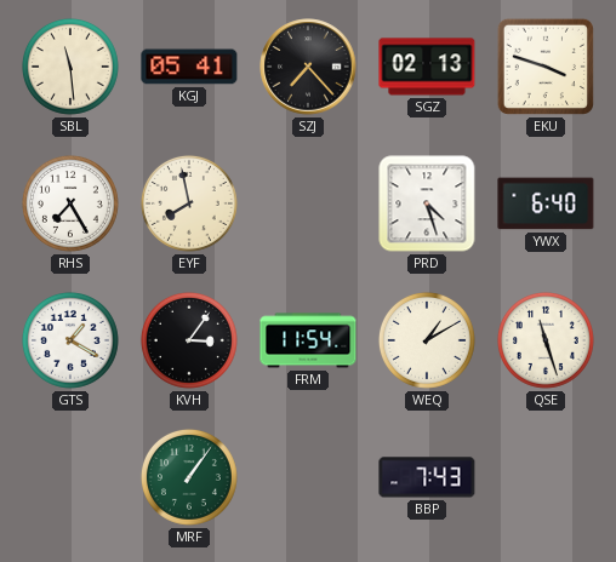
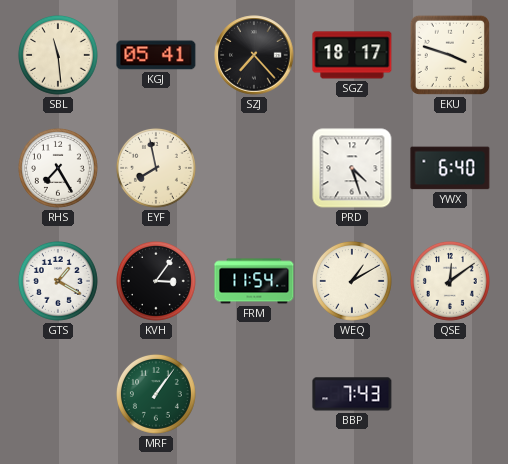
SGZ: 02:13 -> 18:17
QSE: 11:27 -> 12:09
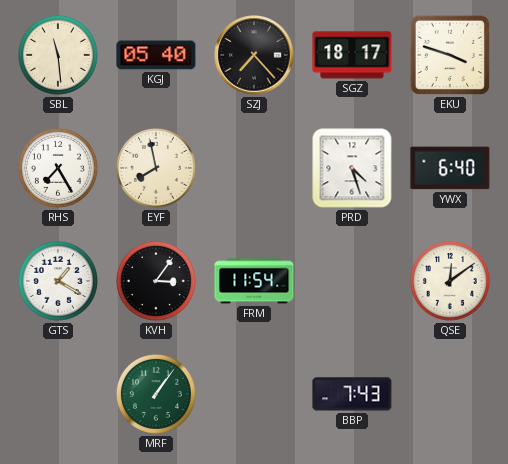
KGJ: 05:41 -> 05:40
WEQ: 1:10 -> none
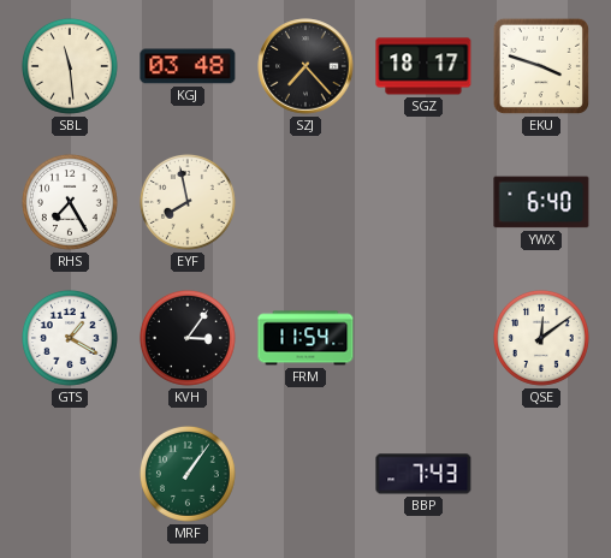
KGJ: 05:40 -> 03:48
PRD: 4:27 -> none
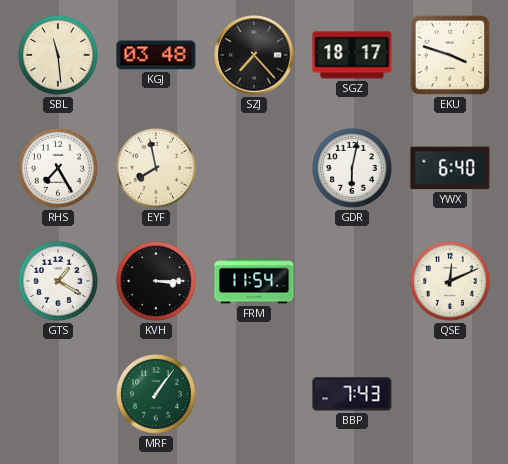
GDR: none -> 6:02
KVH: 3:06 -> 3:15
QSE: 12:09 -> 12:11
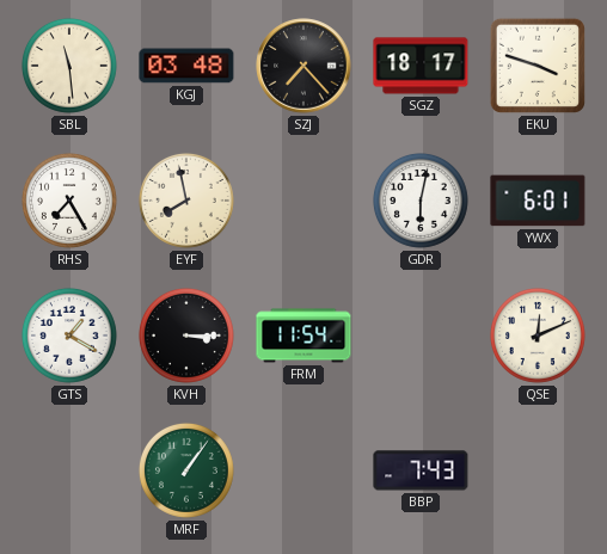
YWX: 6:40 -> 6:01
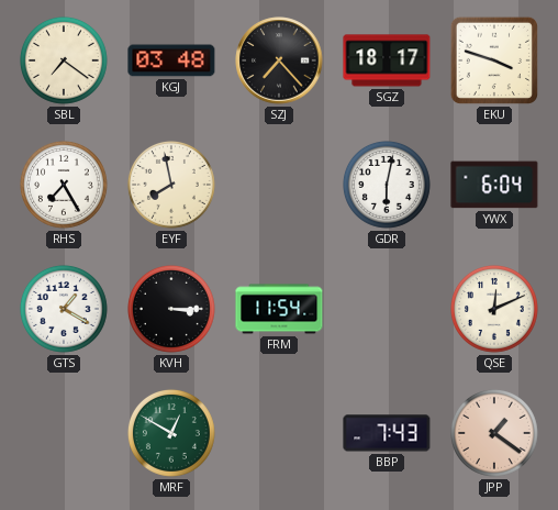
SBL: 11:29 -> 7:21
YWX: 6:01 -> 6:04
MRF: 1:06 -> 12:50
JPP: none -> 1:21
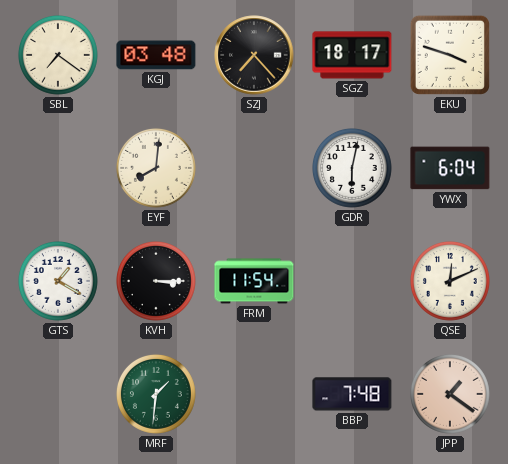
RHS: 7:25 -> none
EYF: 7:58 -> 8:01
MRF: 12:50 -> 1:31
BBP: 7:43 -> 7:48
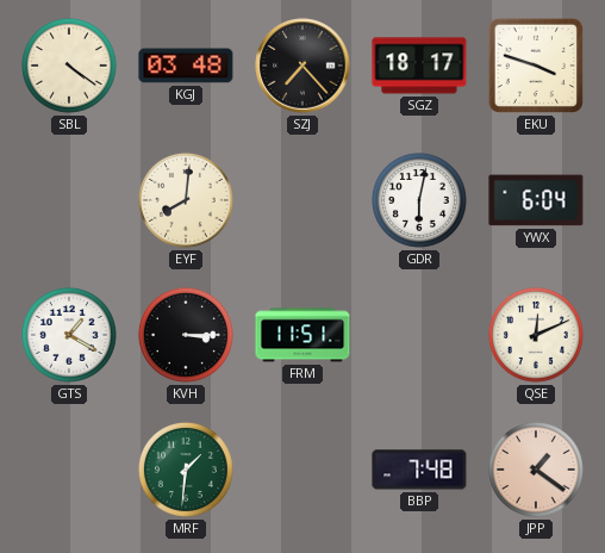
SBL: 7:21 -> 4:21
FRM: 11:54 -> 11:51
